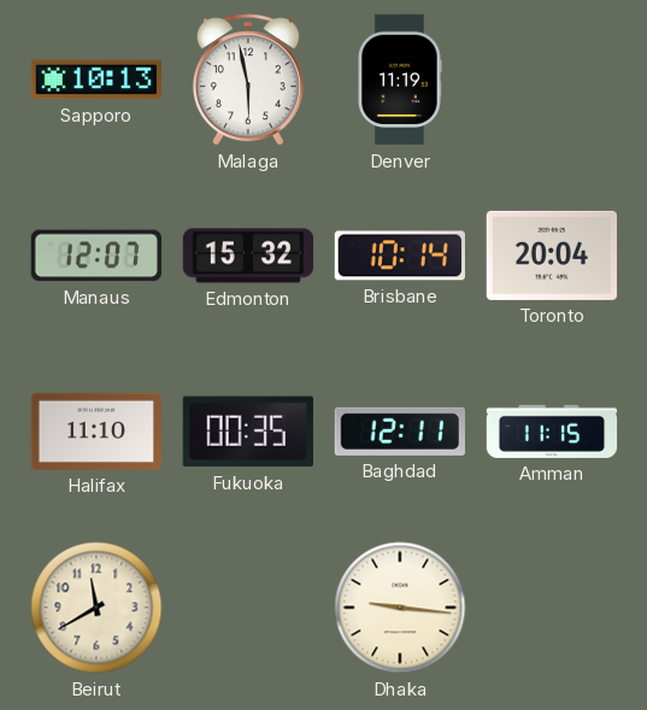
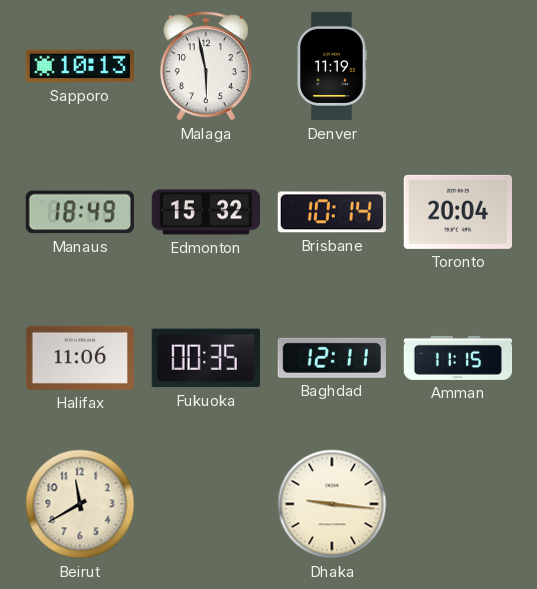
Manaus: 12:07 -> 18:49
Halifax: 11:10 -> 11:06
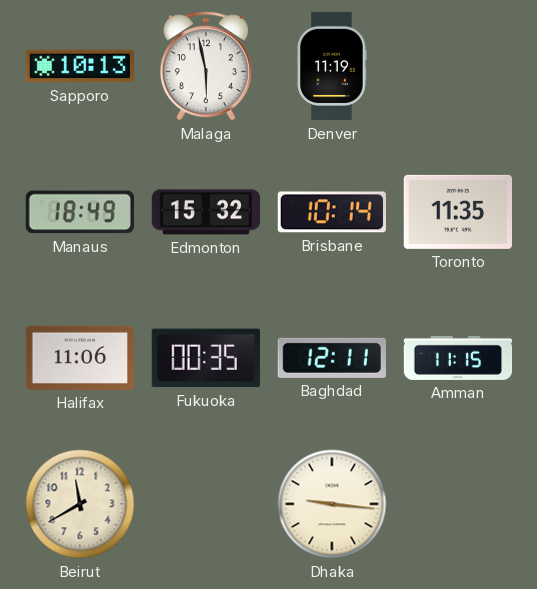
Toronto: 20:04 -> 11:35
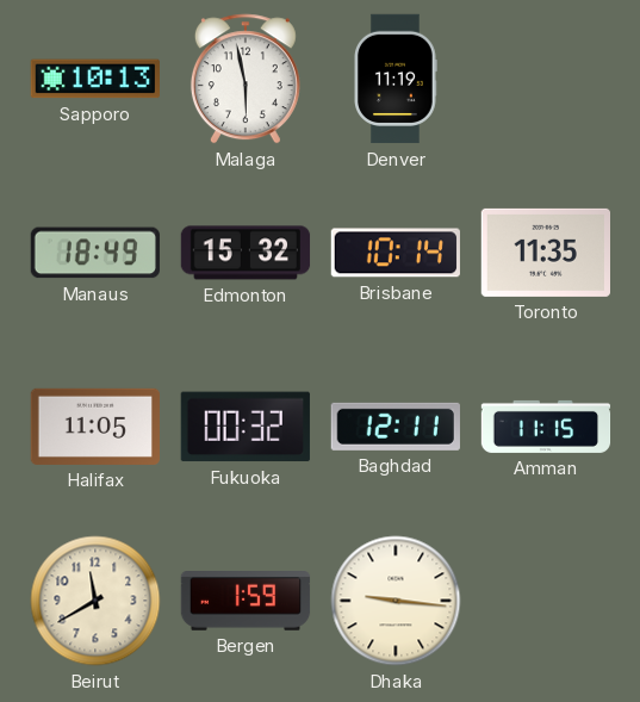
Halifax: 11:06 -> 11:05
Fukuoka: 00:35 -> 00:32
Bergen: none -> 1:59
